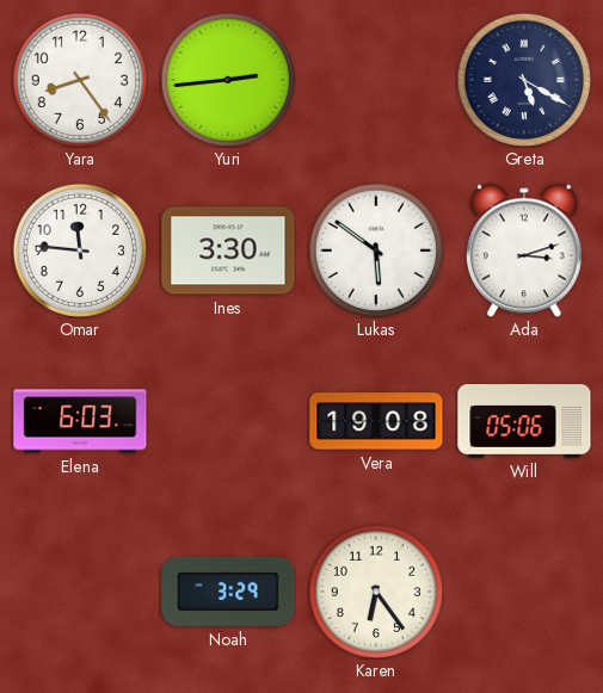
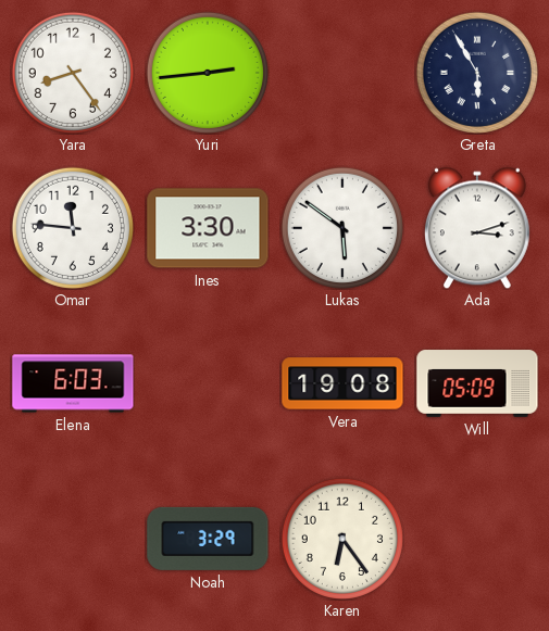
Greta: 5:20 -> 5:55
Will: 05:06 -> 05:09
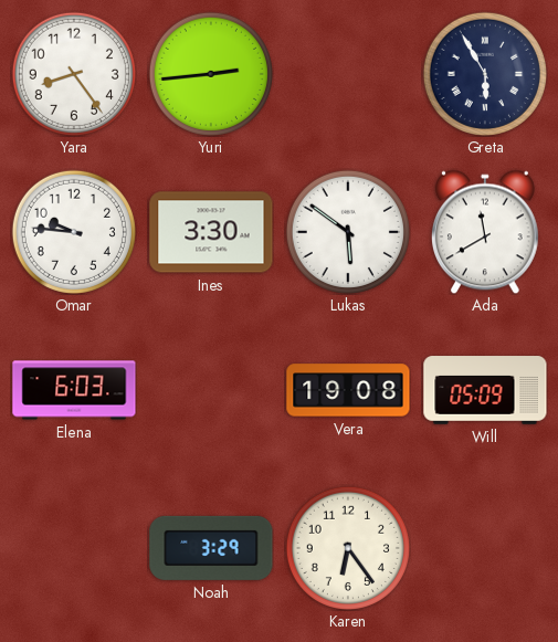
Omar: 11:46 -> 9:46
Ada: 3:12 -> 11:40
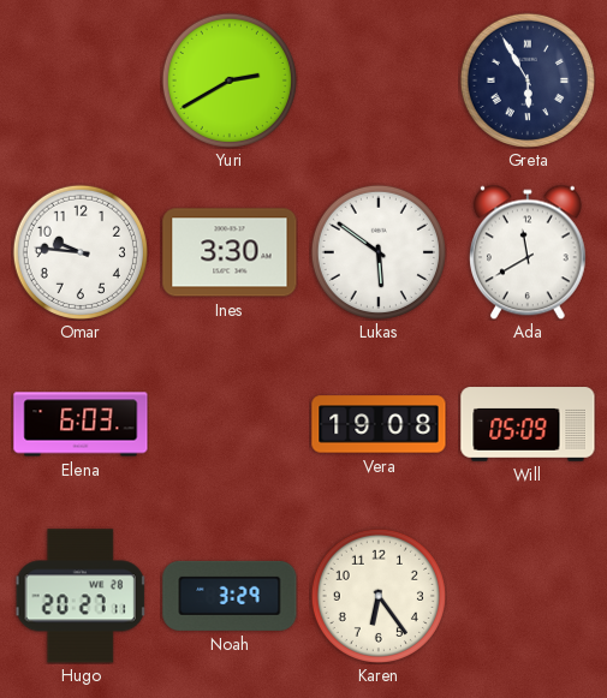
Yara: 8:24 -> none
Yuri: 2:44 -> 2:40
Hugo: none -> 20:27
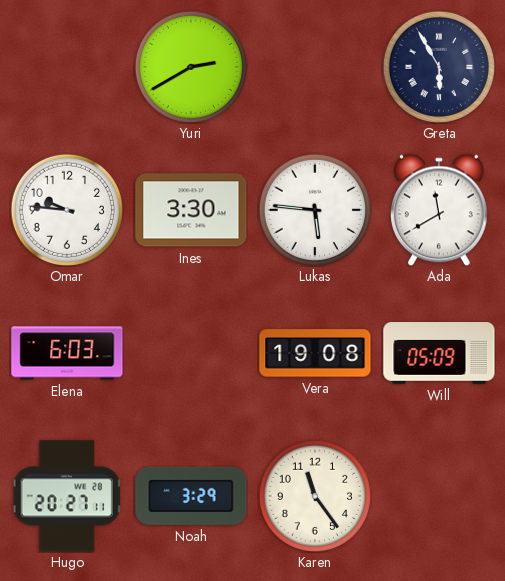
Lukas: 5:51 -> 5:46
Karen: 6:24 -> 11:24
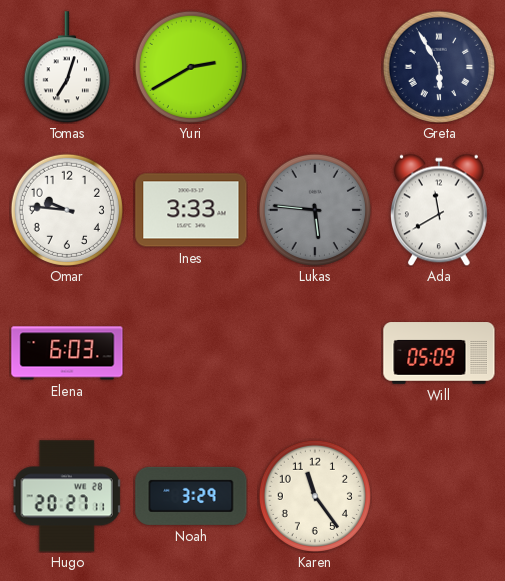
Tomas: none -> 7:03
Ines: 3:30 -> 3:33
Lukas dial: white -> grey
Vera: 19:08 -> none
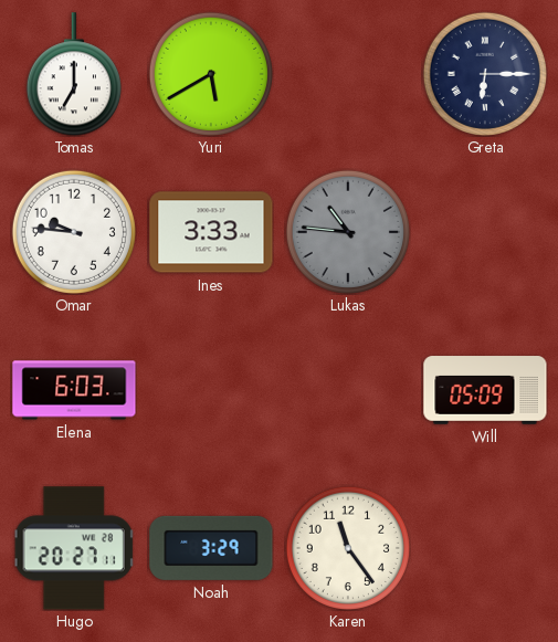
Tomas: 7:03 -> 7:00
Yuri: 2:40 -> 5:40
Greta: 5:55 -> 6:15
Lukas: 5:46 -> 10:46
Ada: 11:40 -> none
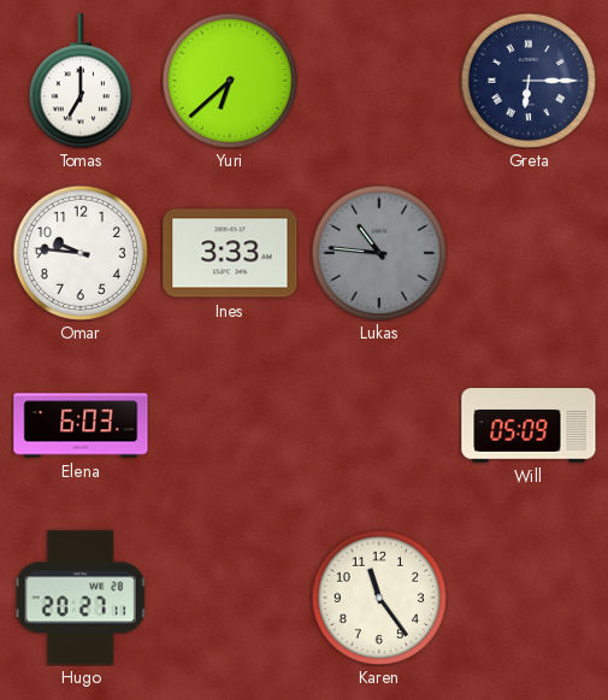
Yuri: 5:40 -> 6:38
Noah: 3:29 -> none
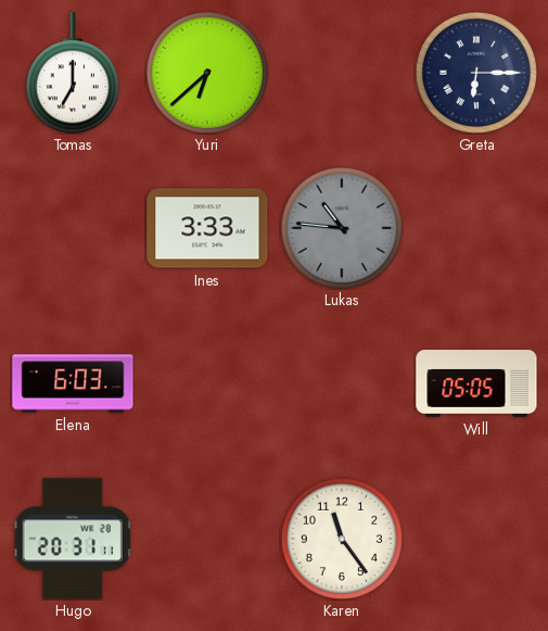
Omar: 9:46 -> none
Will: 05:09 -> 05:05
Hugo: 20:27 -> 20:31
